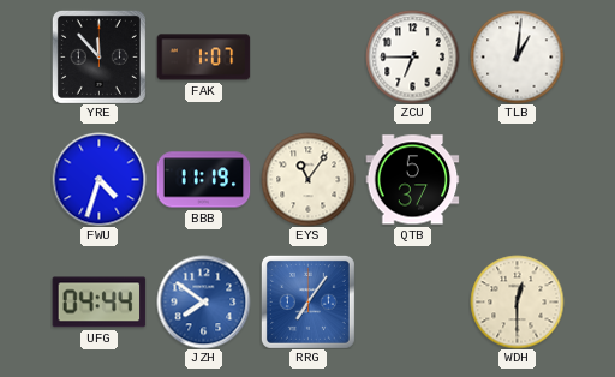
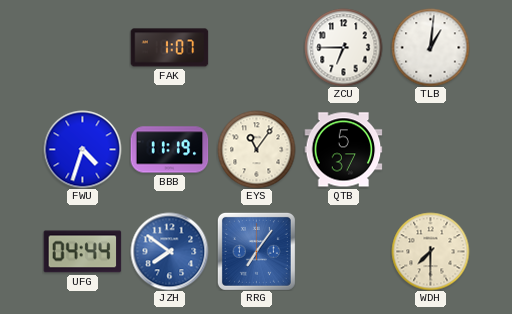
YRE: 11:53 -> none
WDH: 12:30 -> 7:30
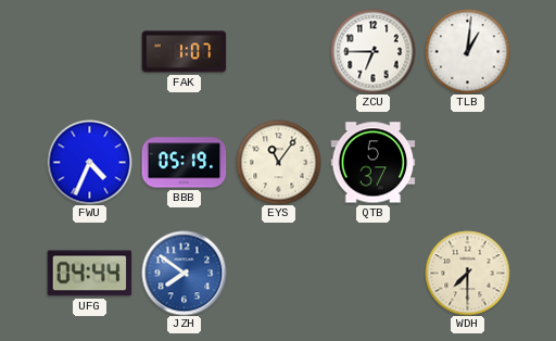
FWU: 4:33 -> 4:34
BBB: 11:19 -> 05:19
RRG: 7:06 -> none
